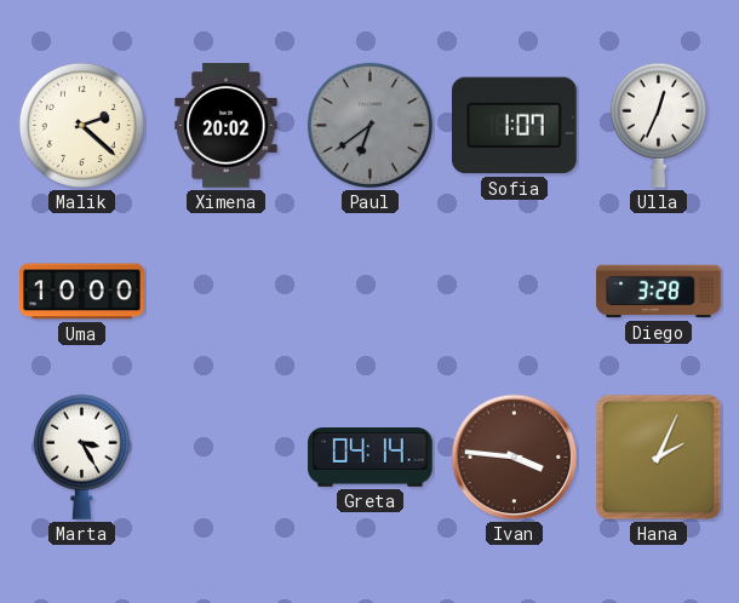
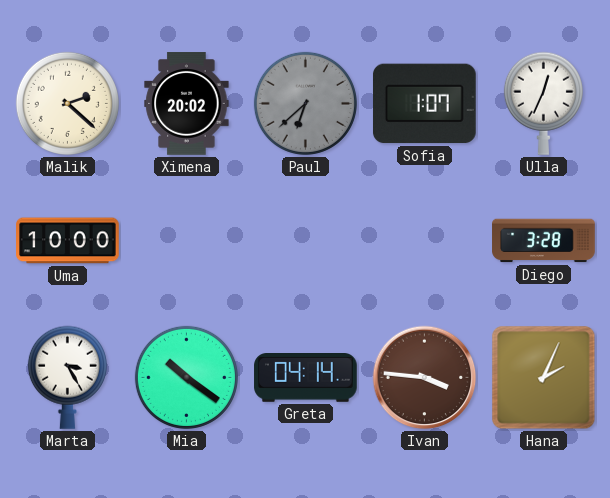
Paul: 6:39 -> 6:38
Mia: none -> 10:21
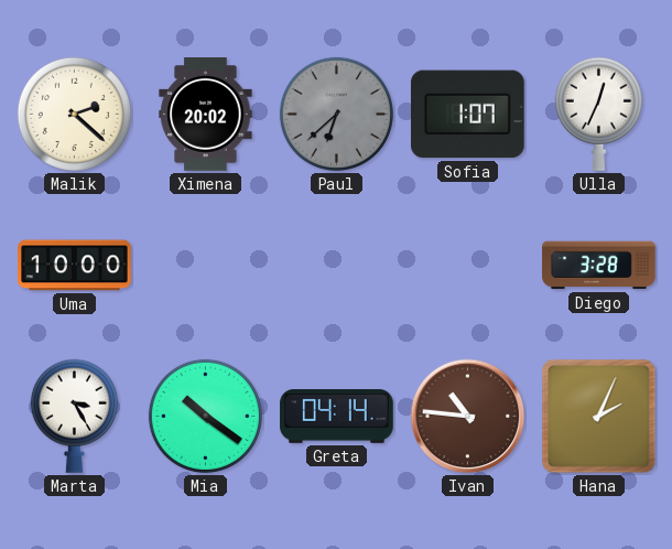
Ivan: 3:46 -> 10:46
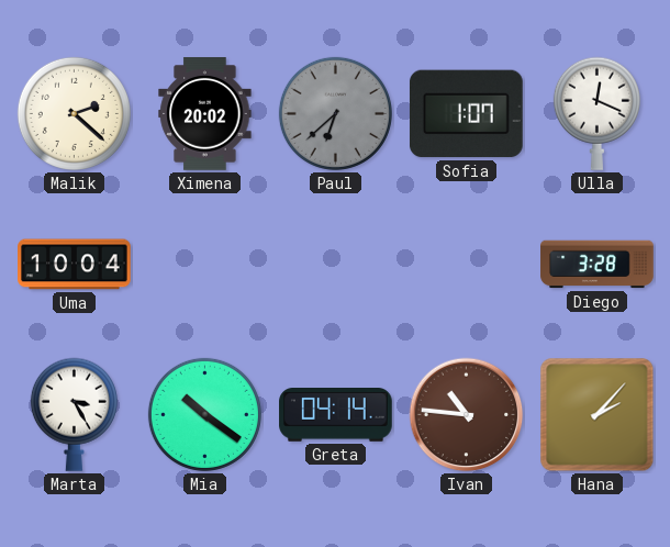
Ulla: 12:34 -> 12:19
Uma: 10:00 -> 10:04
Hana: 2:04 -> 2:07
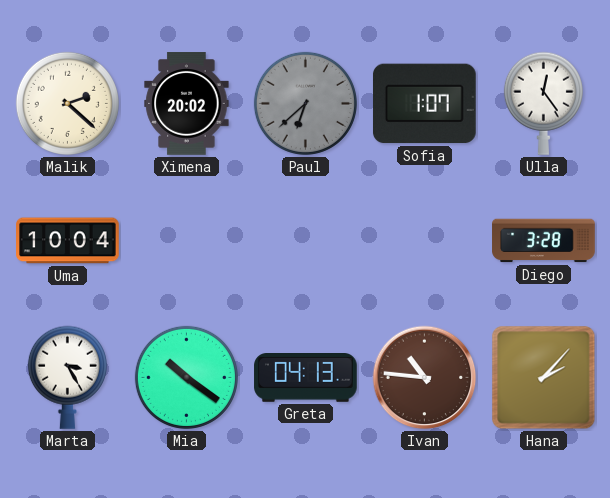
Ulla: 12:19 -> 12:24
Greta: 04:14 -> 04:13
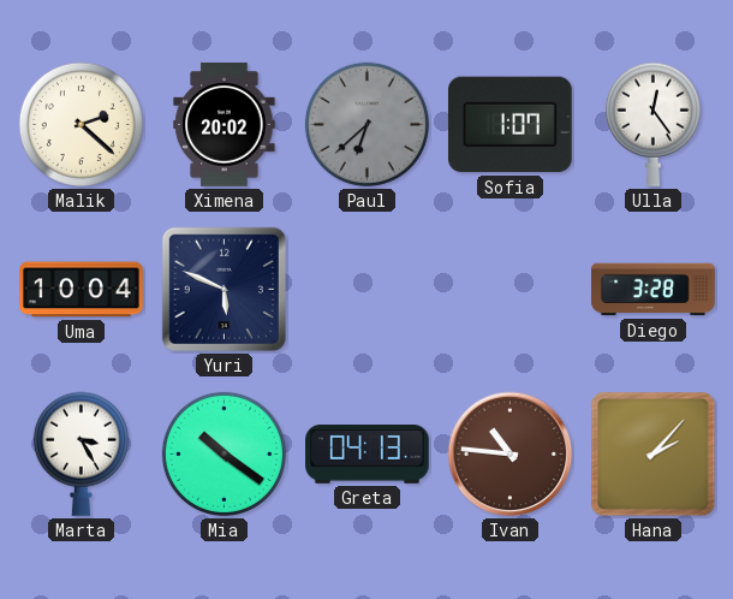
Yuri: none -> 5:49
